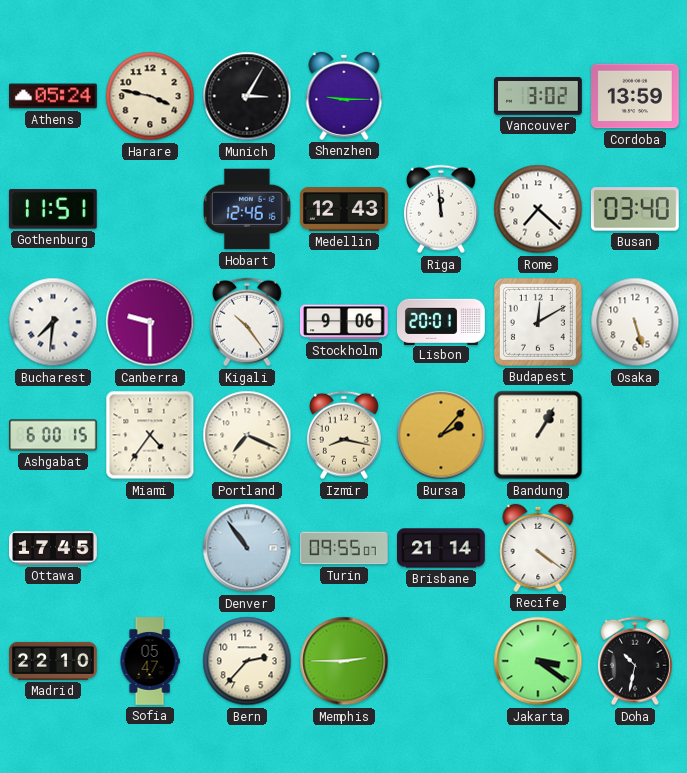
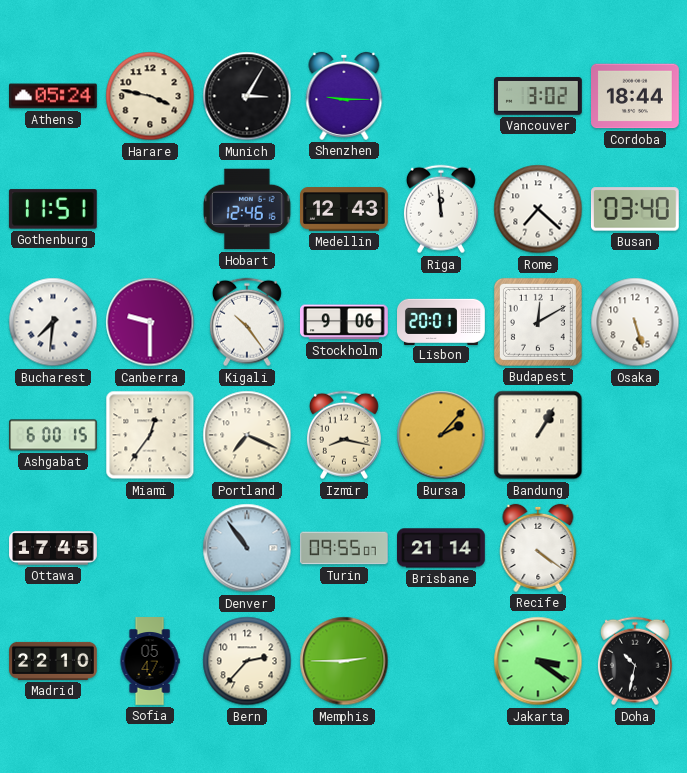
Cordoba: 13:59 -> 18:44
Miami: 4:36 -> 12:36
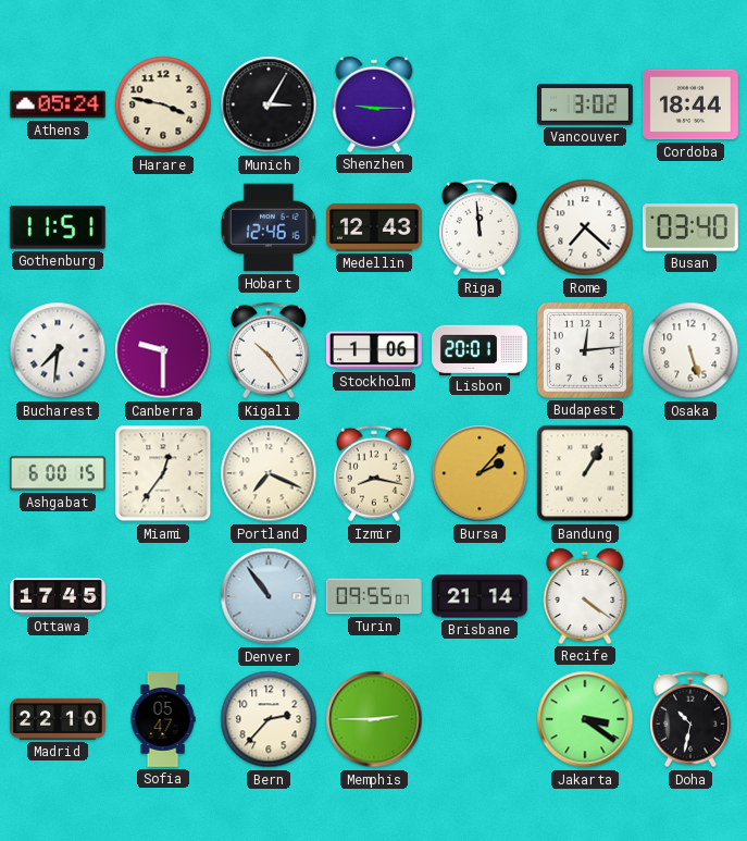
Stockholm: 9:06 -> 1:06
Budapest: 12:10 -> 12:14
